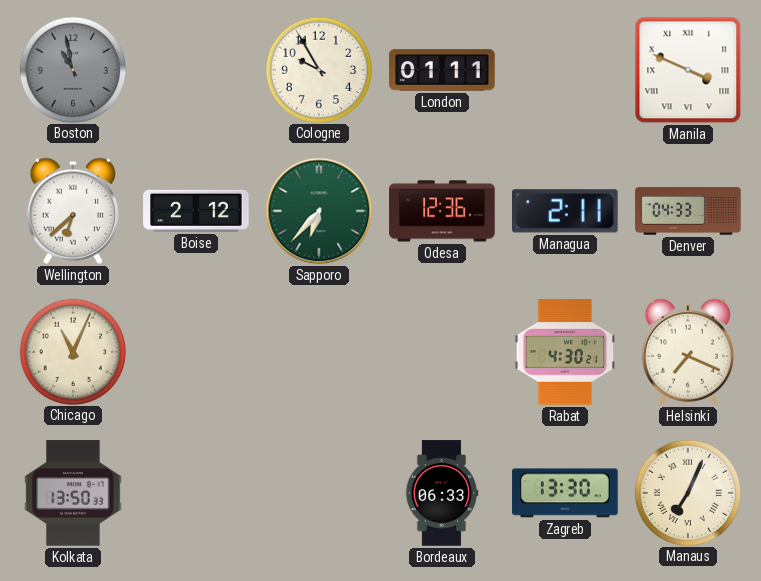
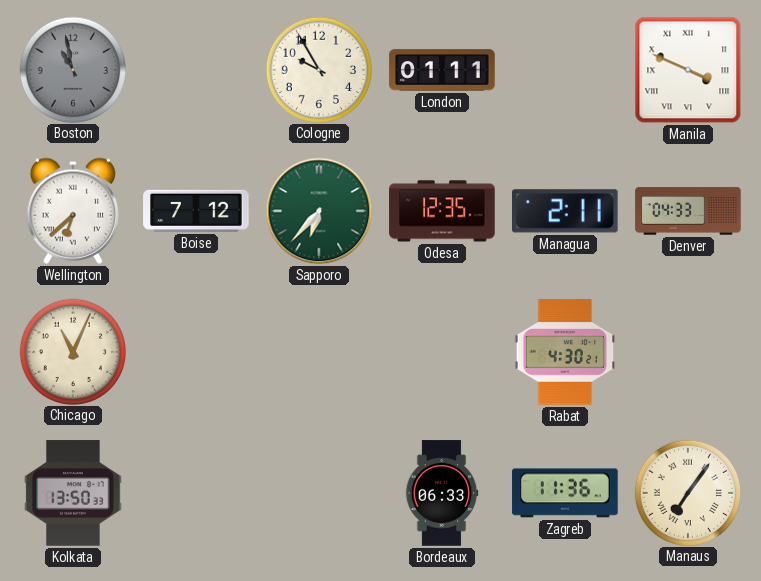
Boise: 2:12 -> 7:12
Odesa: 12:36 -> 12:35
Helsinki: 7:19 -> none
Zagreb: 13:30 -> 11:36
Manaus: 7:04 -> 7:06
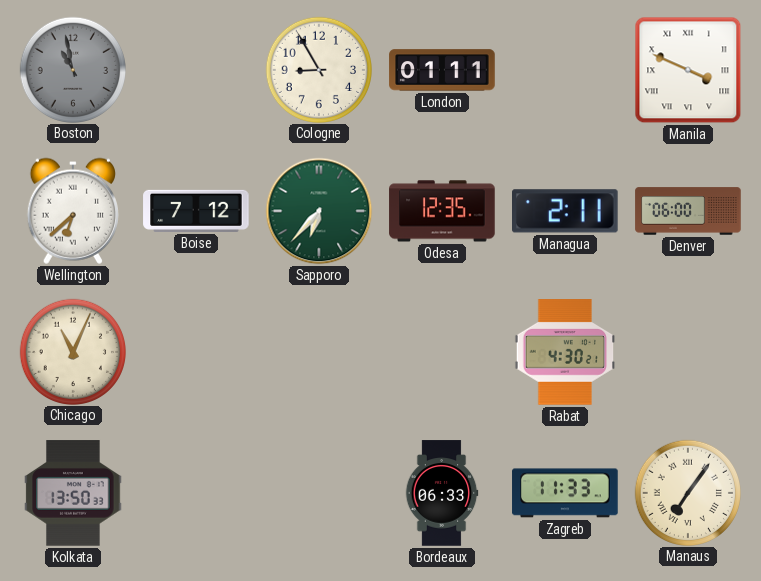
Cologne: 9:55 -> 8:55
Denver: 04:33 -> 06:00
Zagreb: 11:36 -> 11:33
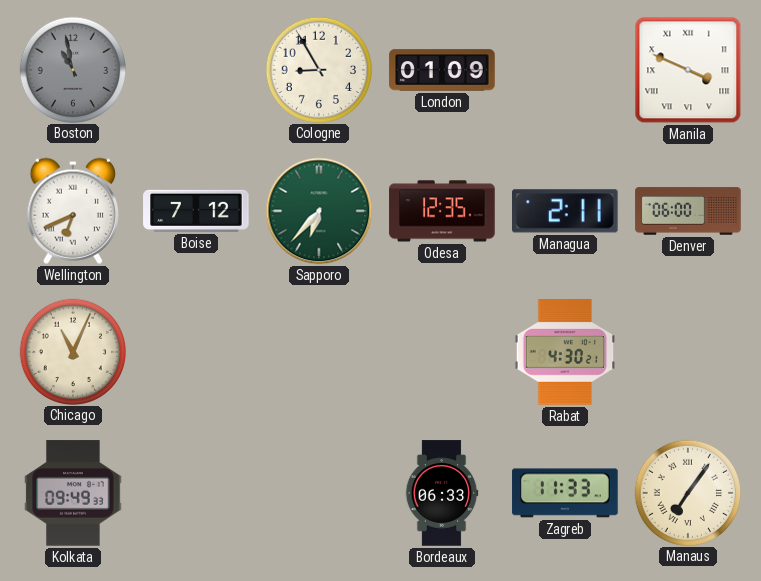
London: 01:11 -> 01:09
Wellington: 6:38 -> 6:41
Kolkata: 13:50 -> 09:49
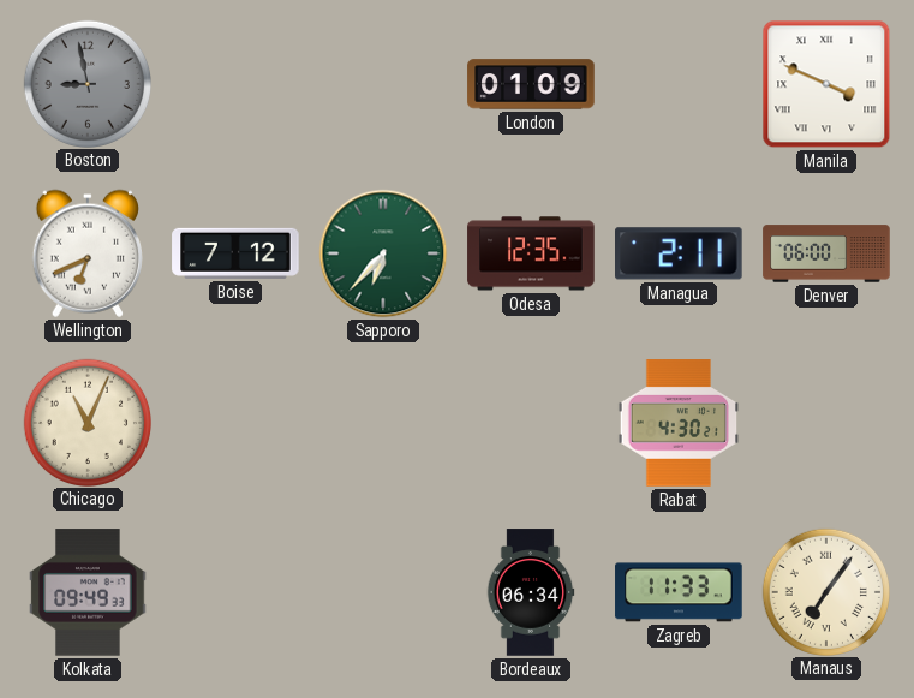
Boston: 10:58 -> 8:58
Cologne: 8:55 -> none
Bordeaux: 06:33 -> 06:34
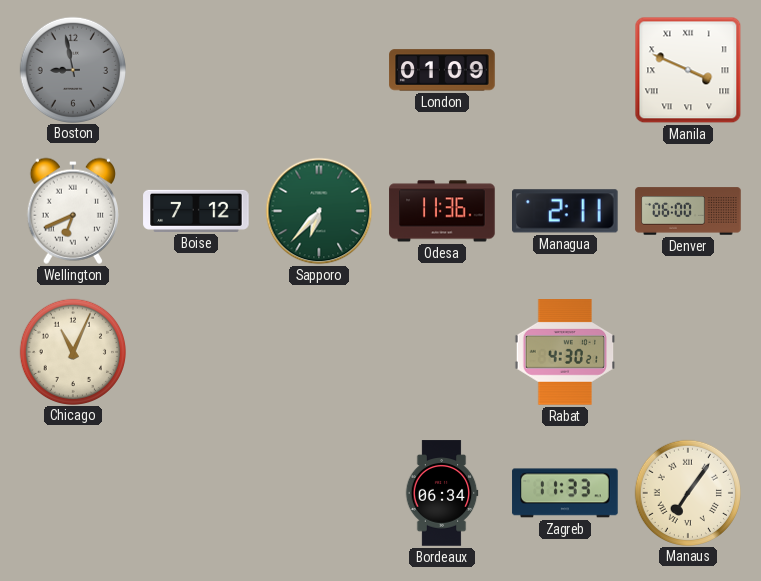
Odesa: 12:35 -> 11:36
Kolkata: 09:49 -> none
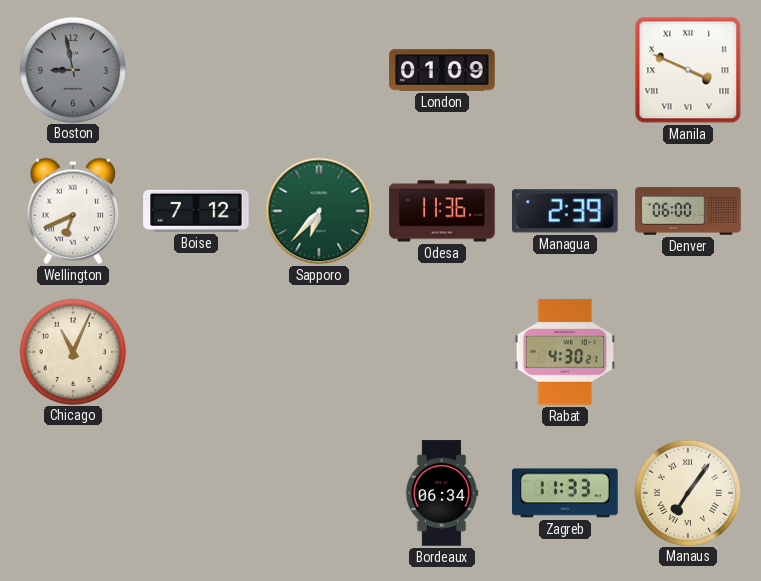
Managua: 2:11 -> 2:39
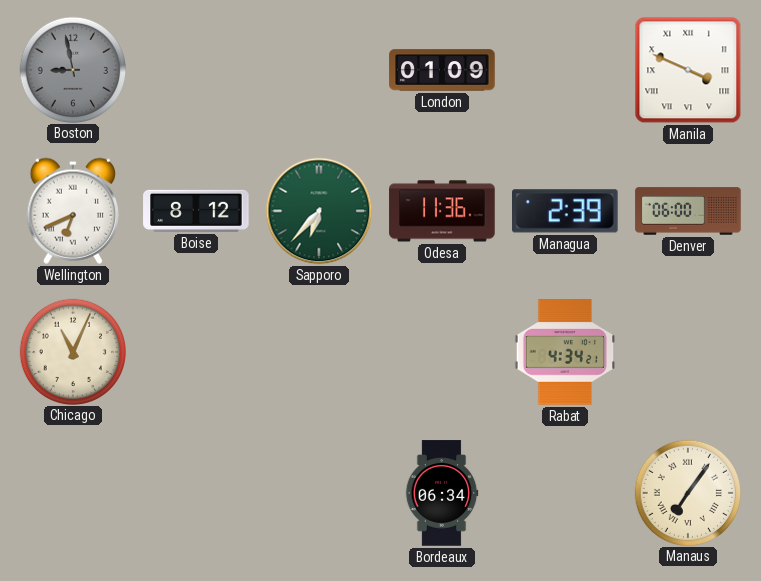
Boise: 7:12 -> 8:12
Rabat: 4:30 -> 4:34
Zagreb: 11:33 -> none
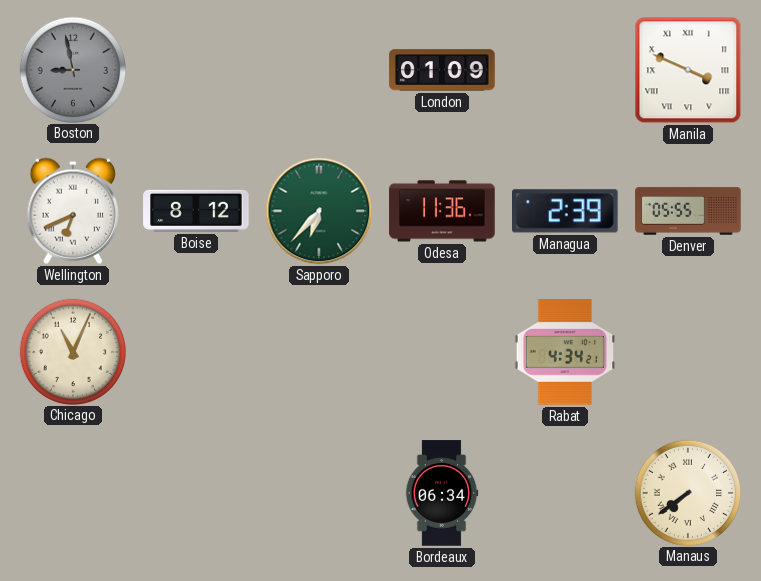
Denver: 06:00 -> 05:55
Manaus: 7:06 -> 7:39
